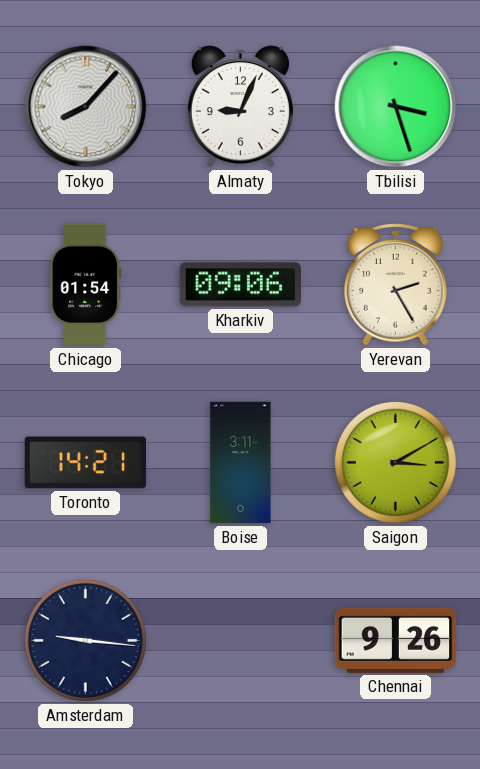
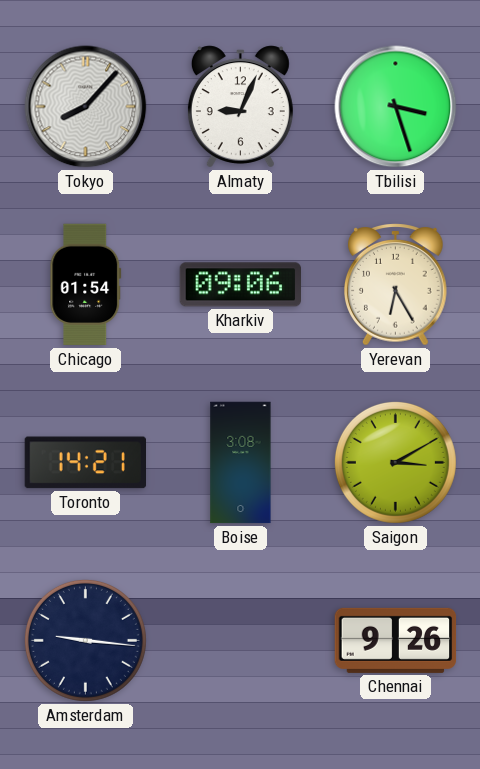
Yerevan: 2:25 -> 6:25
Boise: 3:11 -> 3:08
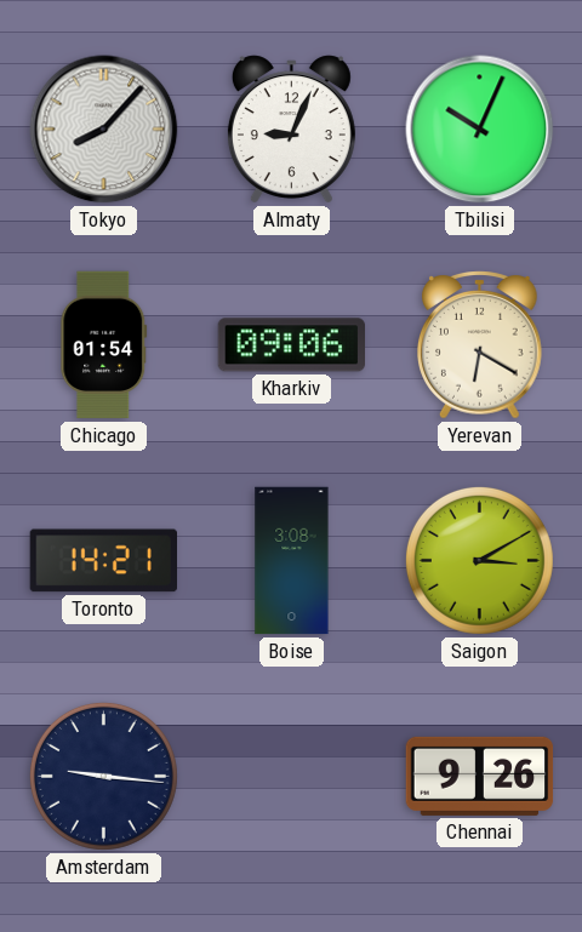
Tbilisi: 3:27 -> 10:04
Yerevan: 6:25 -> 6:20
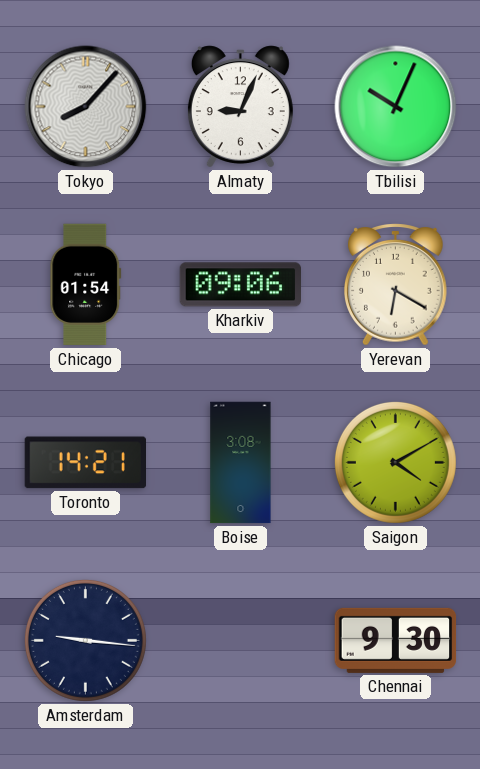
Saigon: 3:10 -> 4:10
Chennai: 9:26 -> 9:30
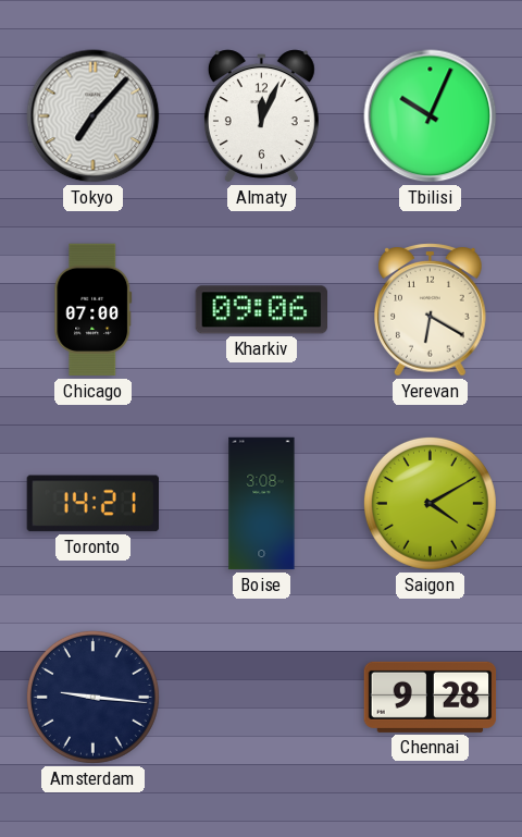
Tokyo: 8:07 -> 7:07
Almaty: 9:04 -> 12:04
Chicago: 01:54 -> 07:00
Chennai: 9:30 -> 9:28
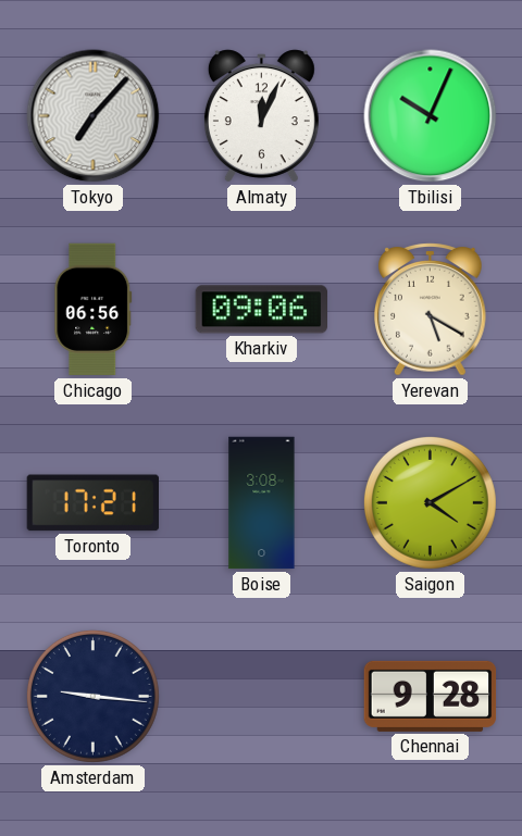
Chicago: 07:00 -> 06:56
Yerevan: 6:20 -> 5:20
Toronto: 14:21 -> 17:21
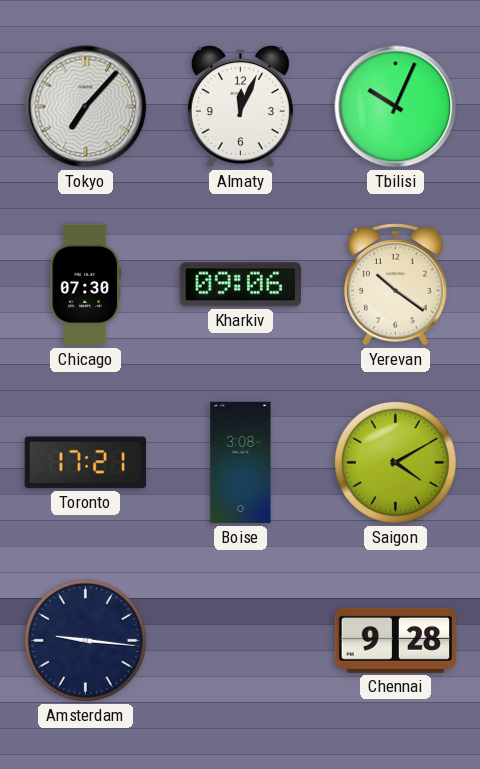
Chicago: 06:56 -> 07:30
Yerevan: 5:20 -> 10:21
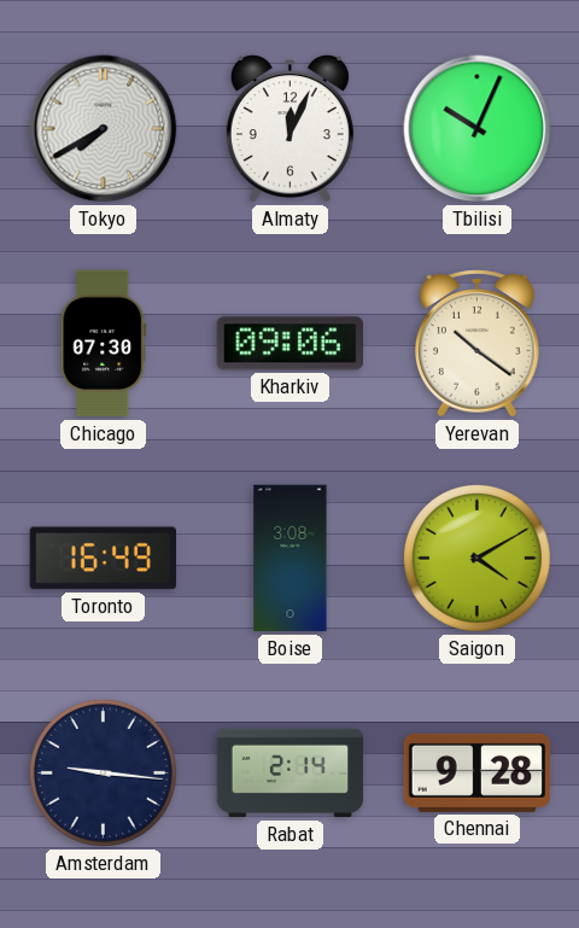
Tokyo: 7:07 -> 7:40
Toronto: 17:21 -> 16:49
Rabat: none -> 2:14
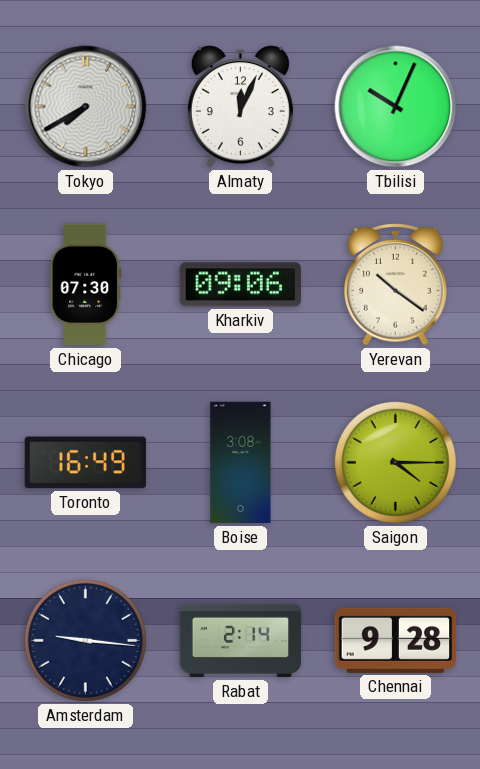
Saigon: 4:10 -> 4:15
